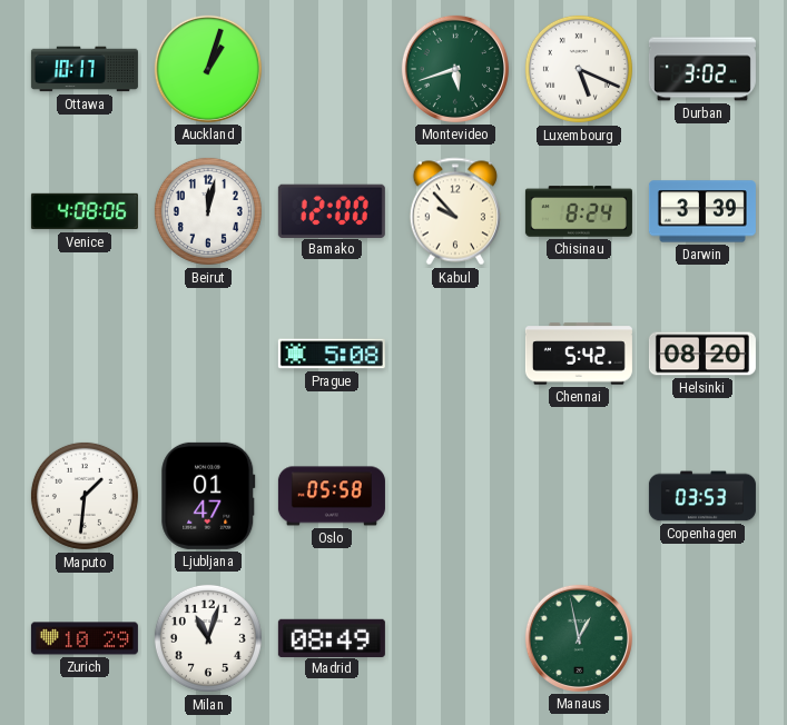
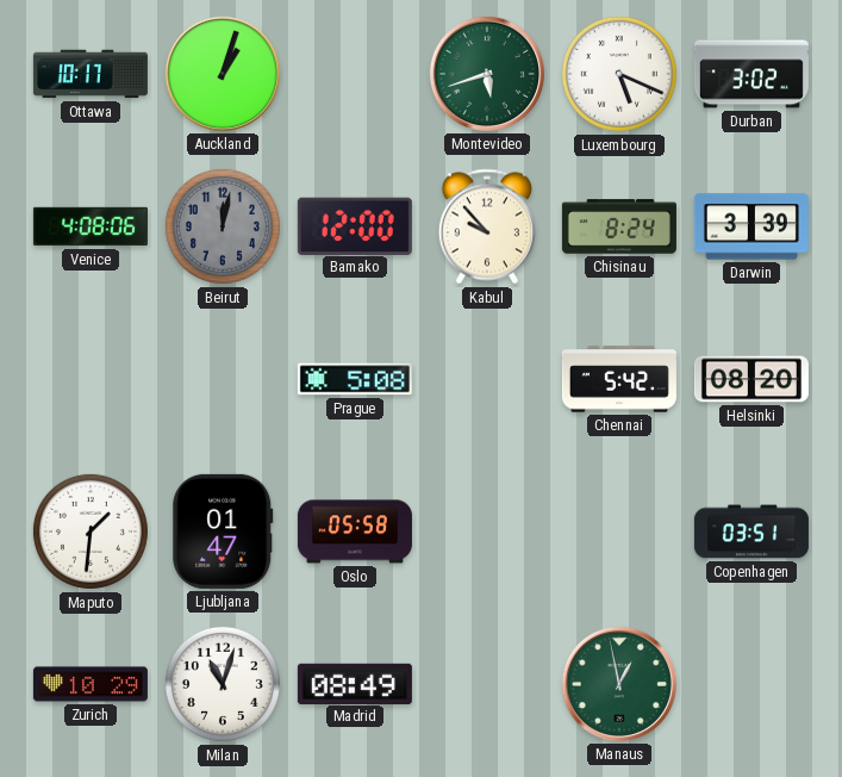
Beirut dial: white -> grey
Copenhagen: 03:53 -> 03:51
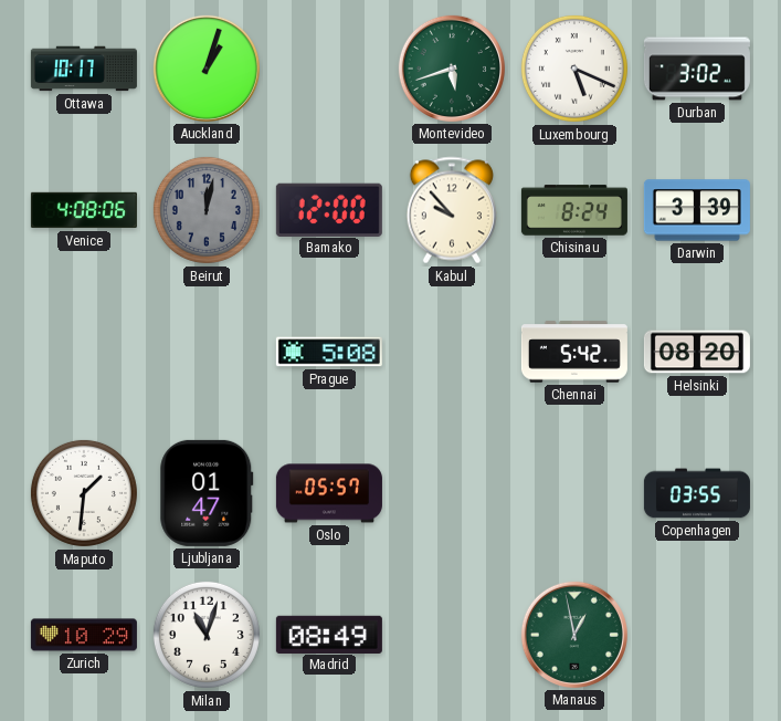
Oslo: 05:58 -> 05:57
Copenhagen: 03:51 -> 03:55
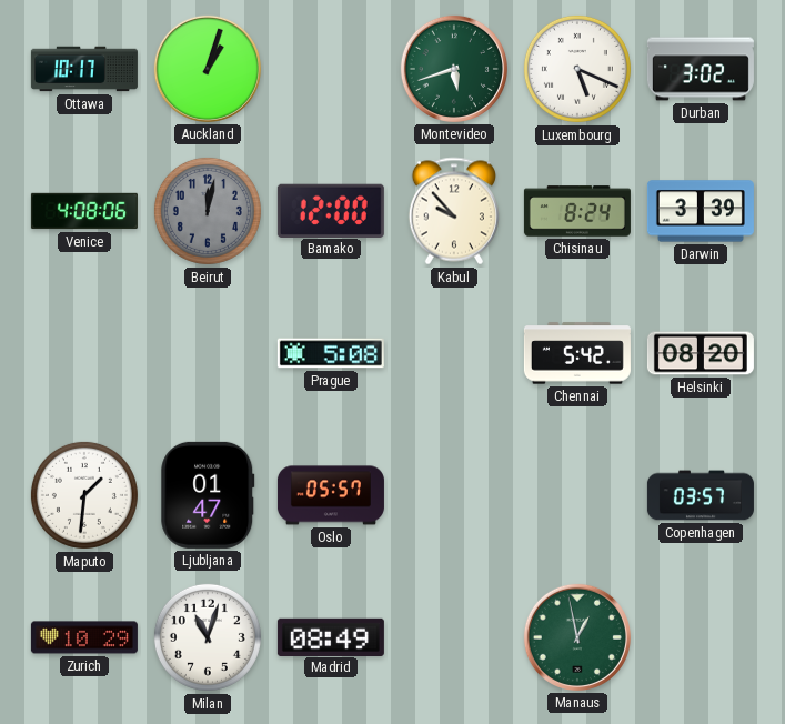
Copenhagen: 03:55 -> 03:57
